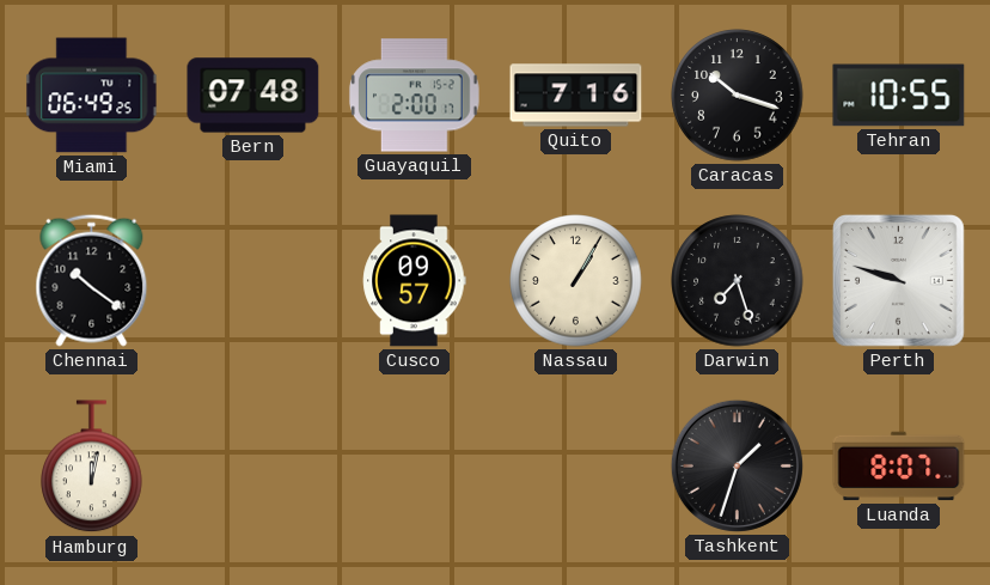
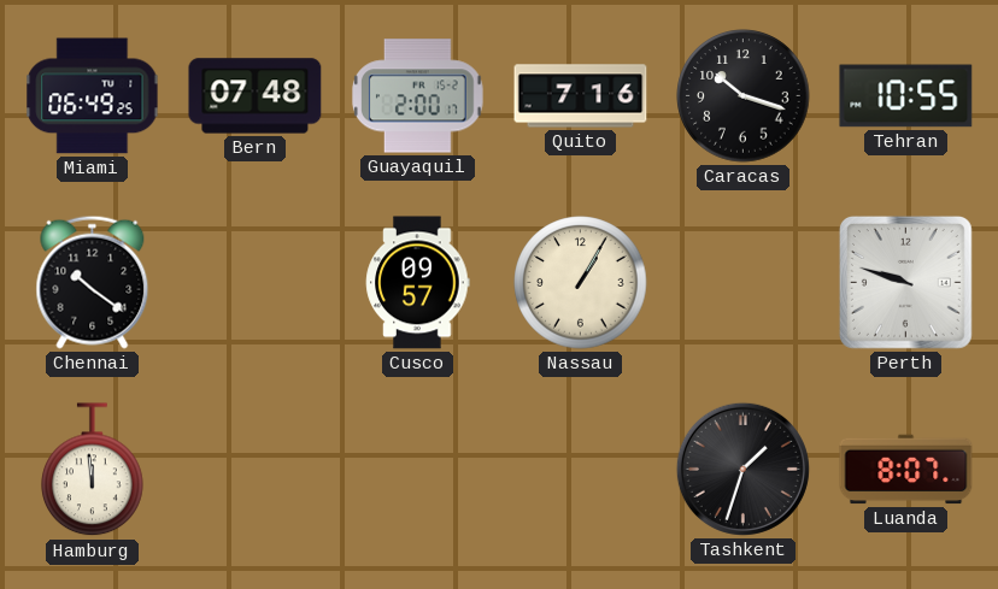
Darwin: 7:27 -> none
Hamburg: 12:02 -> 11:59
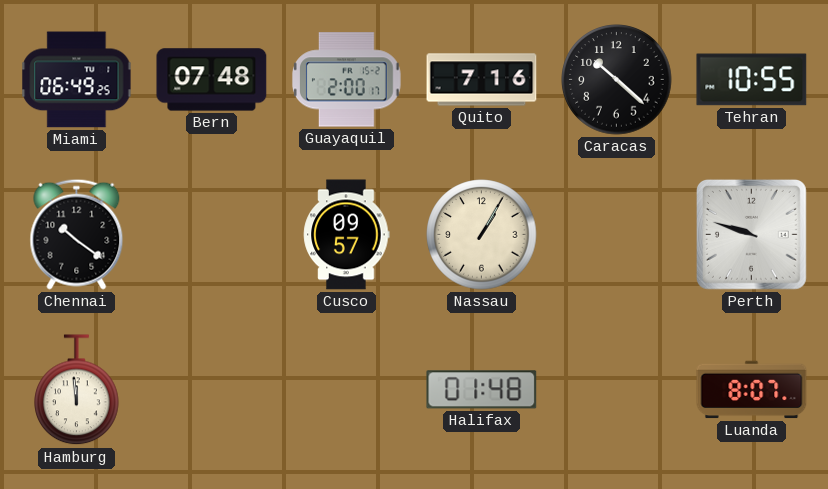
Caracas: 10:18 -> 10:22
Halifax: none -> 01:48
Tashkent: 1:33 -> none
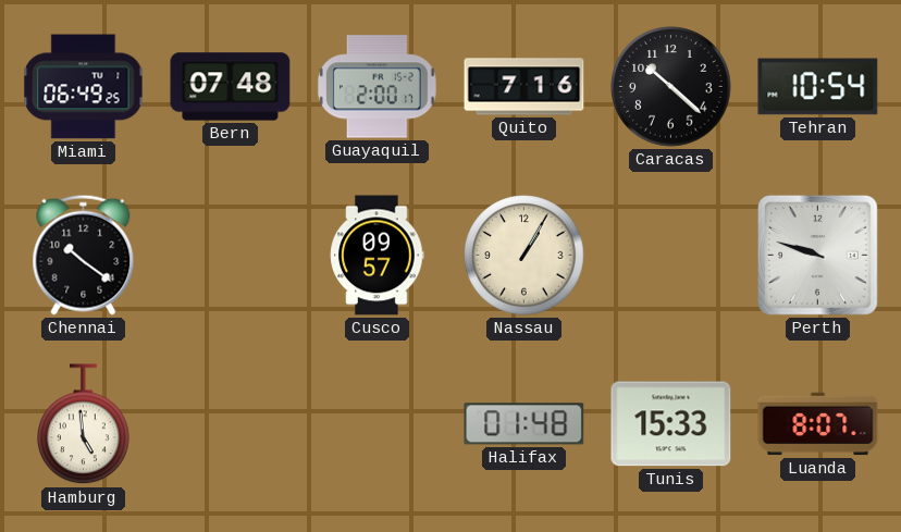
Tehran: 10:55 -> 10:54
Hamburg: 11:59 -> 4:59
Tunis: none -> 15:33
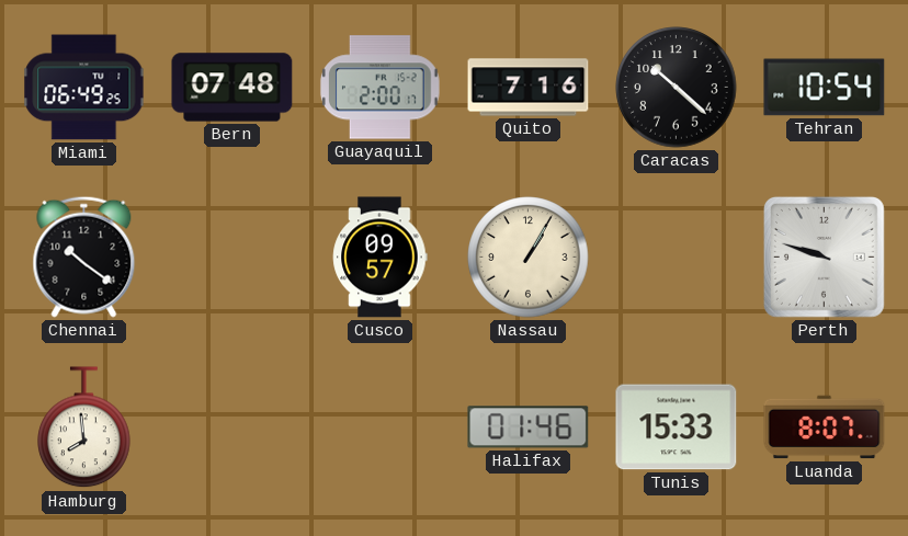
Hamburg: 4:59 -> 7:59
Halifax: 01:48 -> 01:46
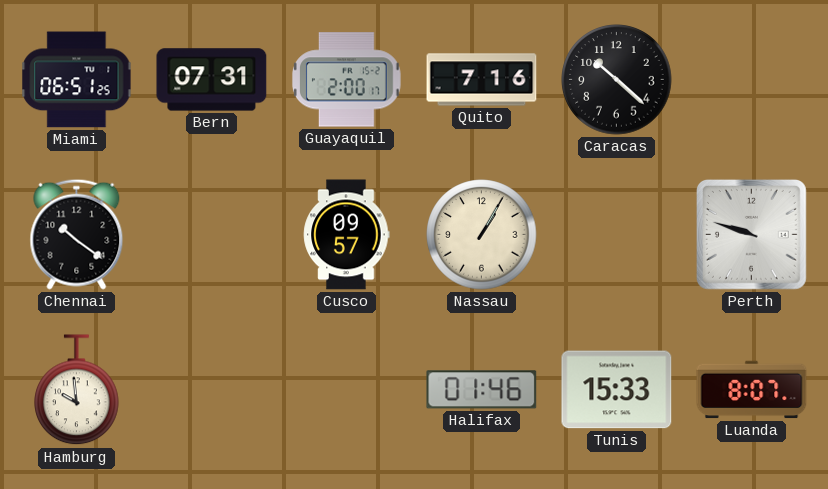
Miami: 06:49 -> 06:51
Bern: 07:48 -> 07:31
Tehran: 10:54 -> none
Hamburg: 7:59 -> 9:59
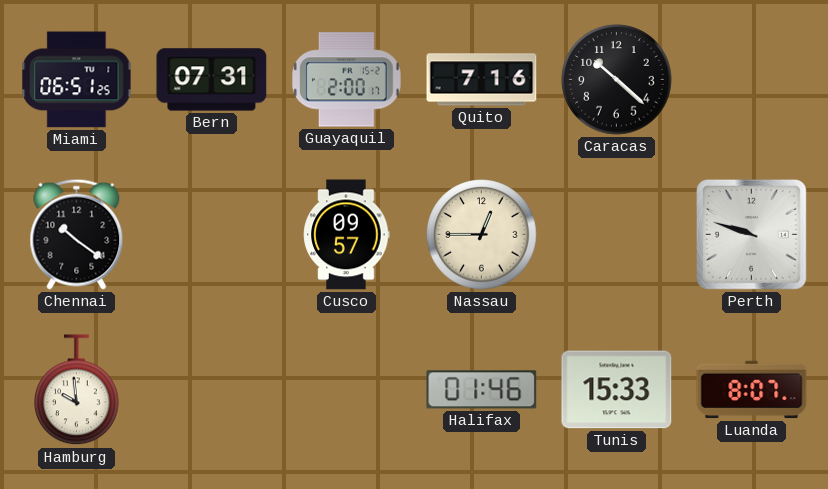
Nassau: 1:05 -> 12:45
